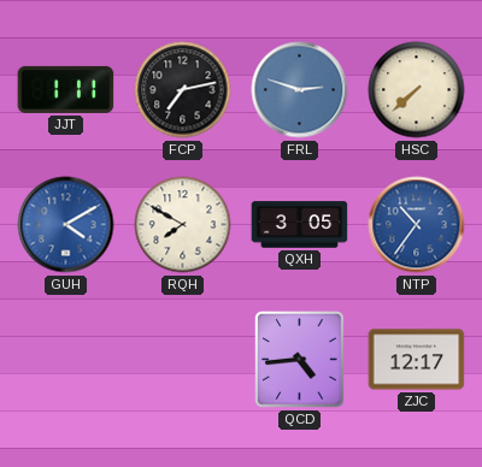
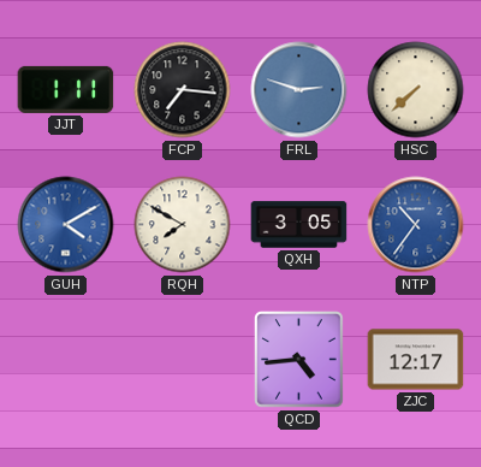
FCP: 7:13 -> 7:16
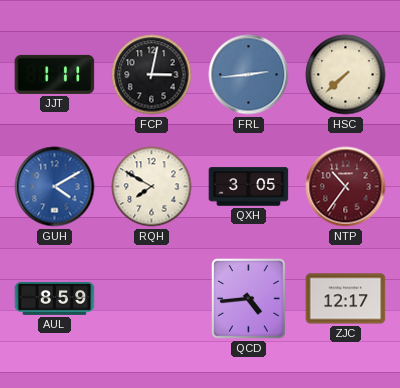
FCP: 7:16 -> 3:02
FRL: 2:48 -> 2:44
NTP dial: blue -> burgundy
AUL: none -> 8:59
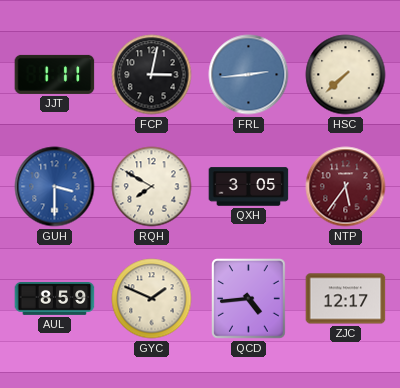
GUH: 4:10 -> 3:30
NTP: 10:36 -> 5:36
GYC: none -> 1:49
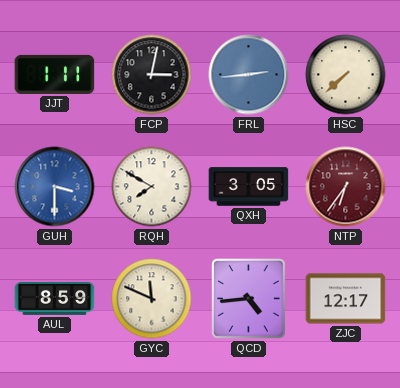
NTP: 5:36 -> 6:36
GYC: 1:49 -> 11:49
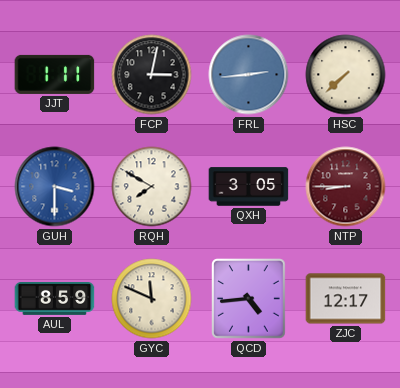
NTP: 6:36 -> 8:45
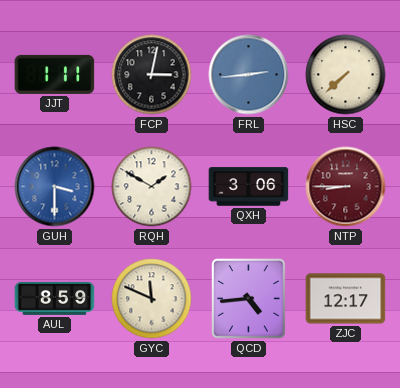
RQH: 7:50 -> 1:50
QXH: 3:05 -> 3:06
